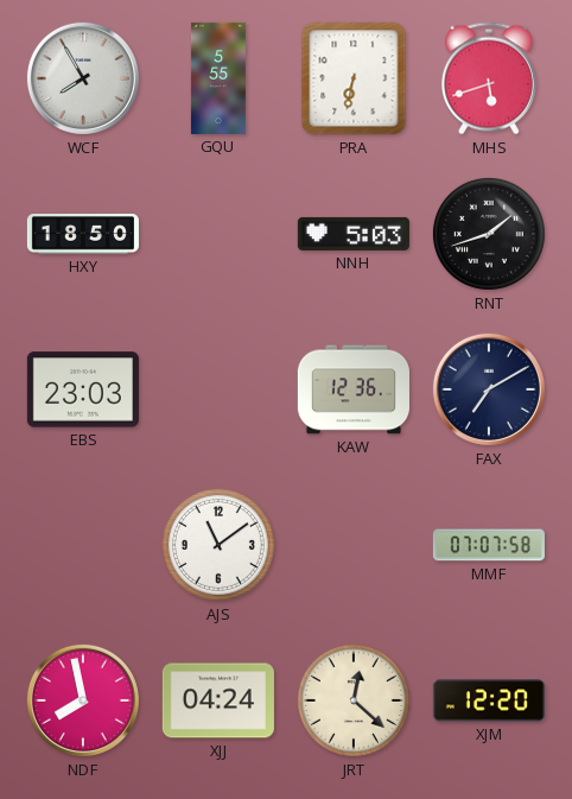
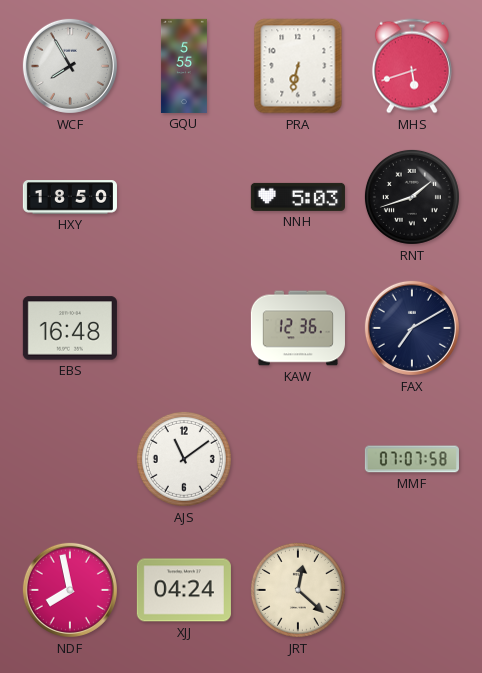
EBS: 23:03 -> 16:48
XJM: 12:20 -> none
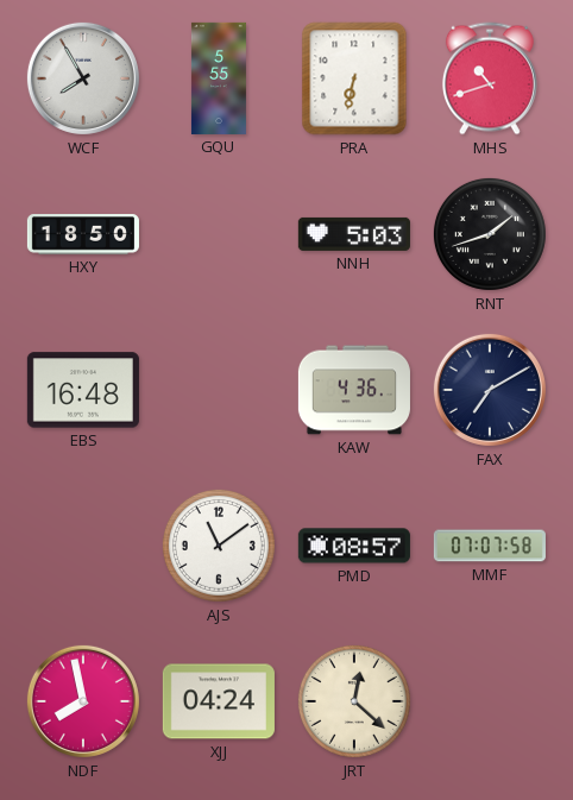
MHS: 5:42 -> 10:42
KAW: 12:36 -> 4:36
PMD: none -> 08:57
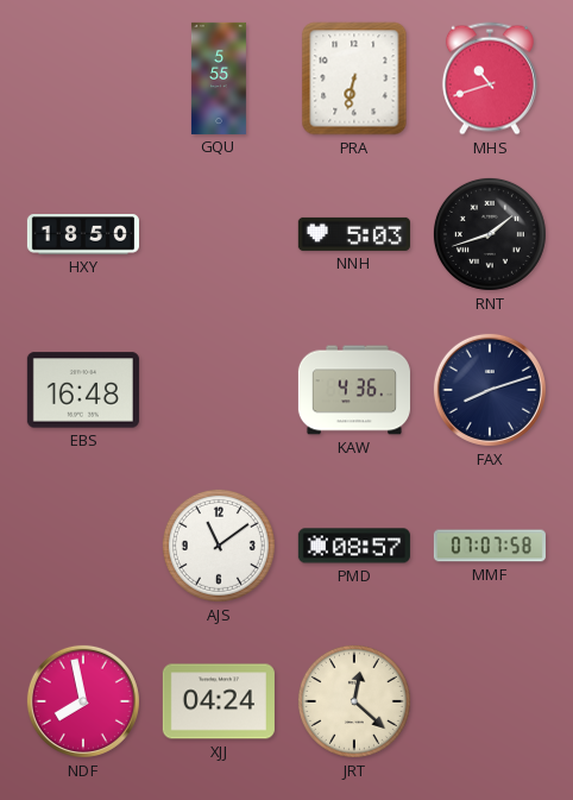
WCF: 7:55 -> none
FAX: 7:10 -> 8:12
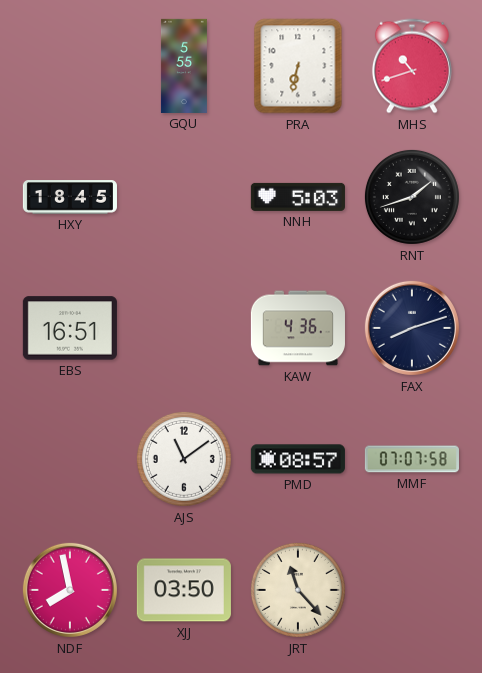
HXY: 18:50 -> 18:45
EBS: 16:48 -> 16:51
XJJ: 04:24 -> 03:50
JRT: 12:22 -> 11:23
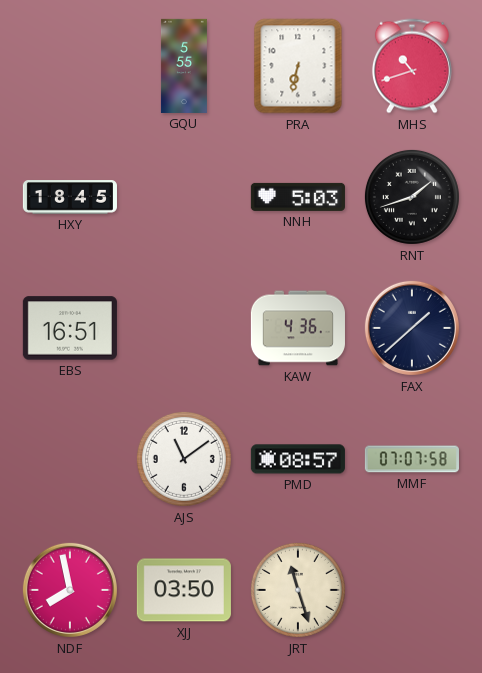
FAX: 8:12 -> 1:38
JRT: 11:23 -> 11:27
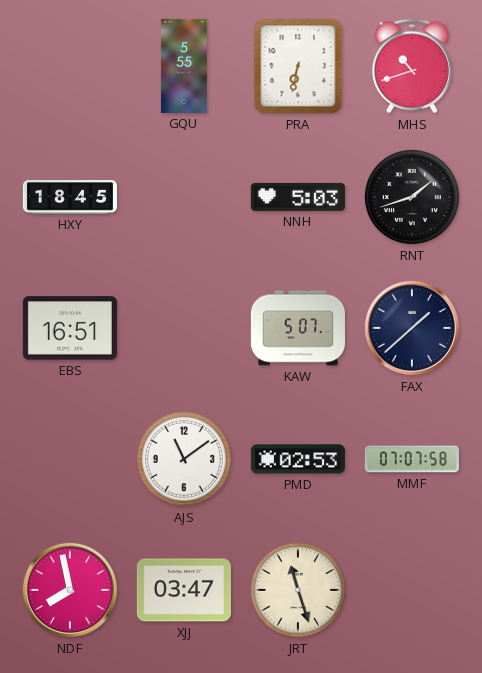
KAW: 4:36 -> 5:07
PMD: 08:57 -> 02:53
XJJ: 03:50 -> 03:47
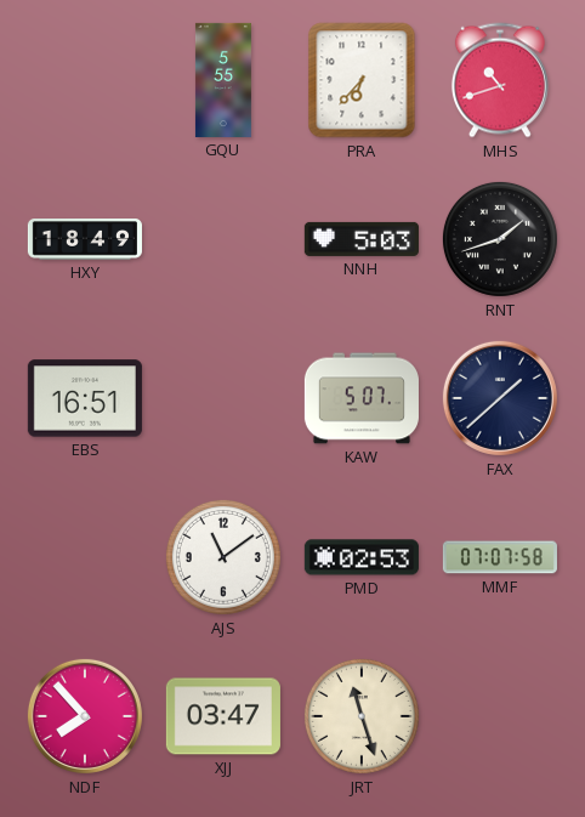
PRA: 6:32 -> 6:37
HXY: 18:45 -> 18:49
NDF: 7:58 -> 7:53
